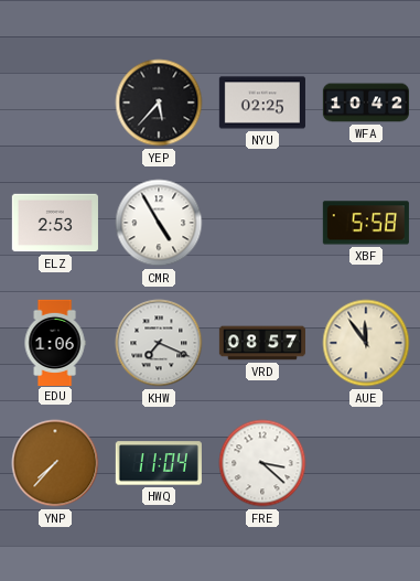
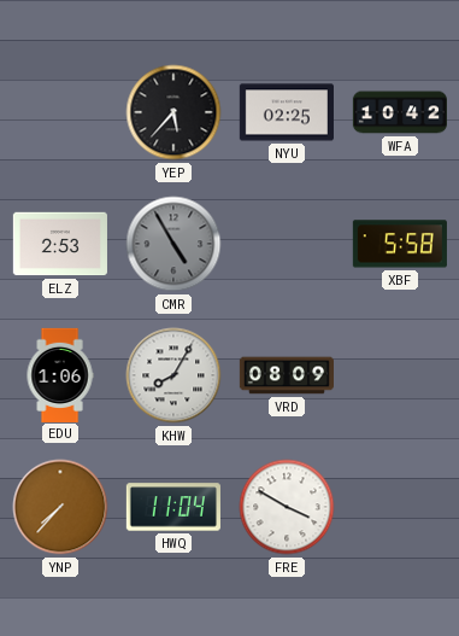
CMR dial: white -> grey
KHW: 7:19 -> 8:05
VRD: 08:57 -> 08:09
AUE: 11:54 -> none
FRE: 3:22 -> 3:50
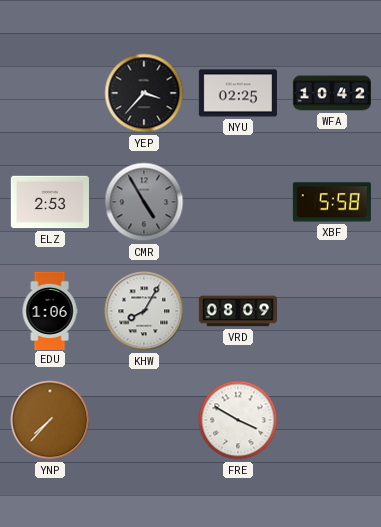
YEP: 5:37 -> 3:37
HWQ: 11:04 -> none
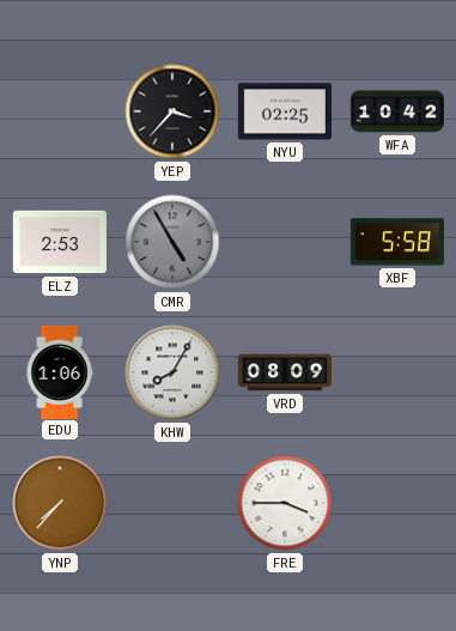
FRE: 3:50 -> 3:45
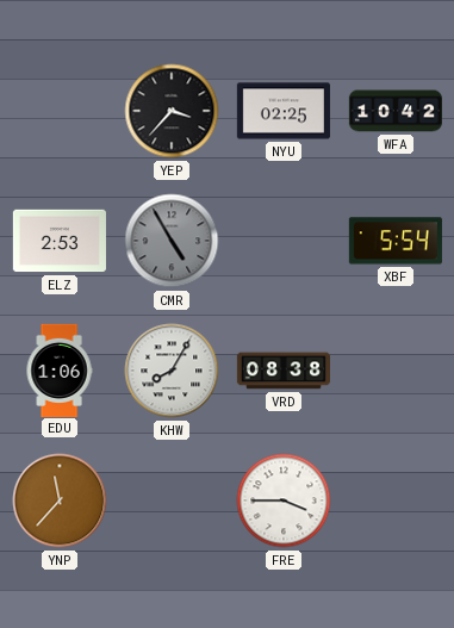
XBF: 5:58 -> 5:54
VRD: 08:09 -> 08:38
YNP: 7:37 -> 11:37
